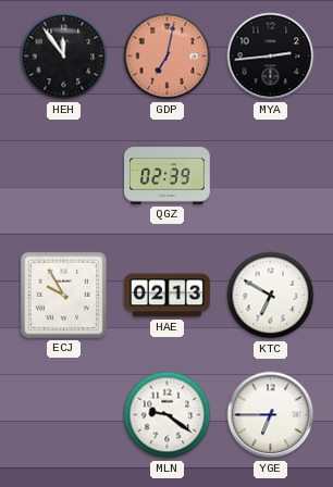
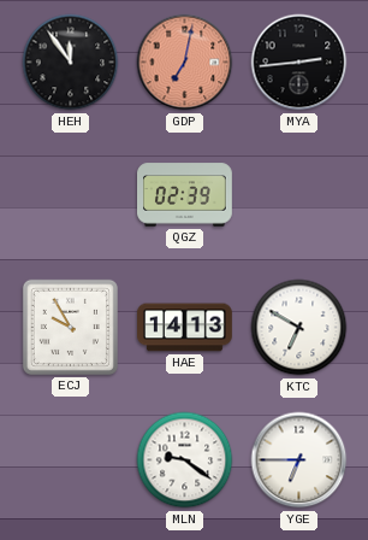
HAE: 02:13 -> 14:13
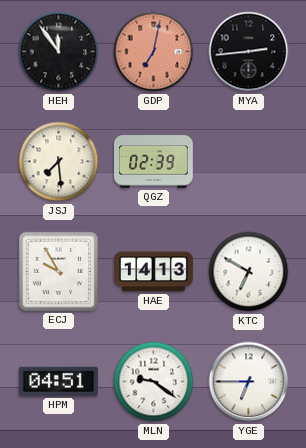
JSJ: none -> 7:29
HPM: none -> 04:51
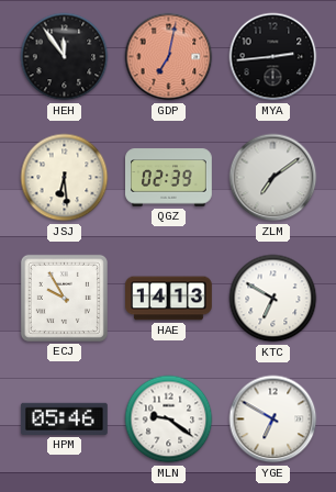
JSJ: 7:29 -> 6:29
ZLM: none -> 7:09
HPM: 04:51 -> 05:46
YGE: 6:45 -> 6:50
